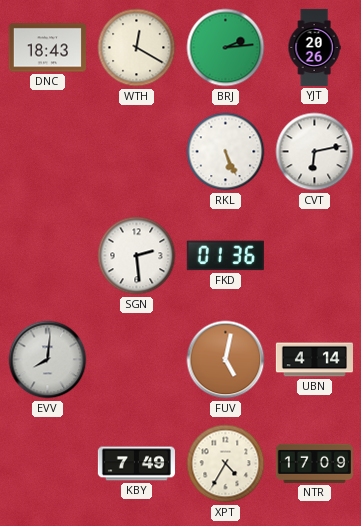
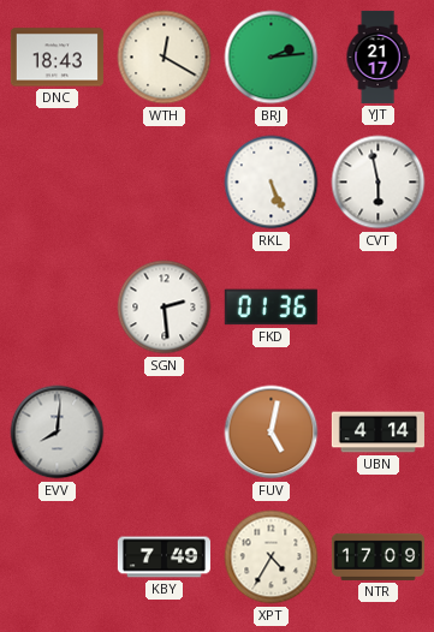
YJT: 20:26 -> 21:17
CVT: 6:13 -> 5:58
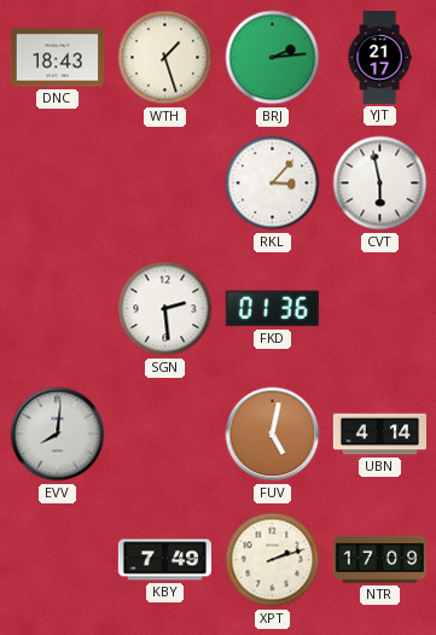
WTH: 12:20 -> 1:27
RKL: 5:26 -> 3:07
XPT: 4:35 -> 2:12
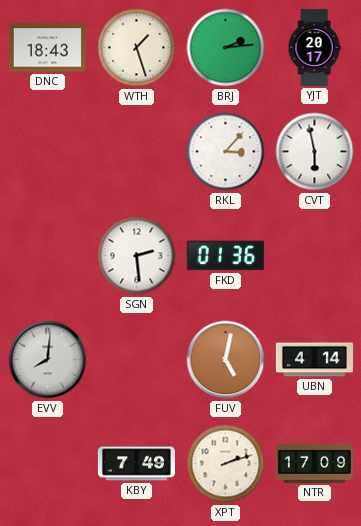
YJT: 21:17 -> 20:17
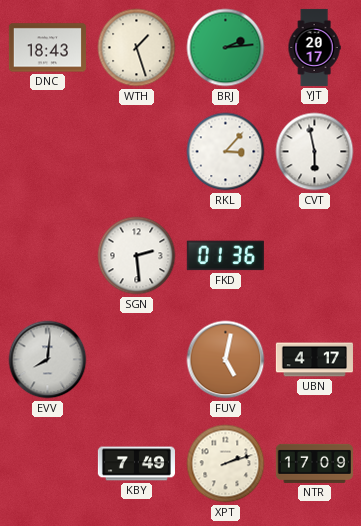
UBN: 4:14 -> 4:17
